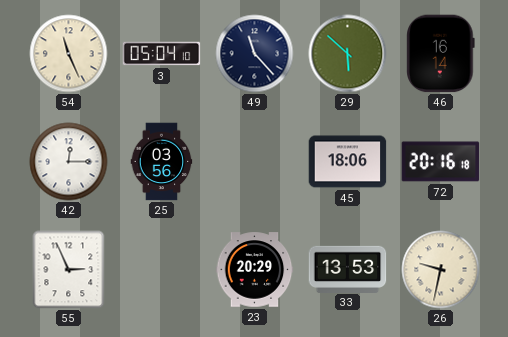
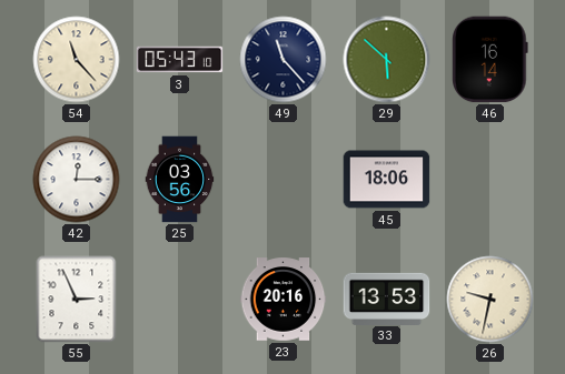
54: 11:26 -> 11:23
3: 05:04 -> 05:43
72: 20:16 -> none
23: 20:29 -> 20:16
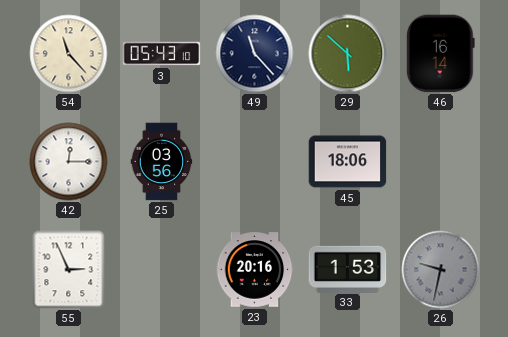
33: 13:53 -> 1:53
26 dial: cream -> grey
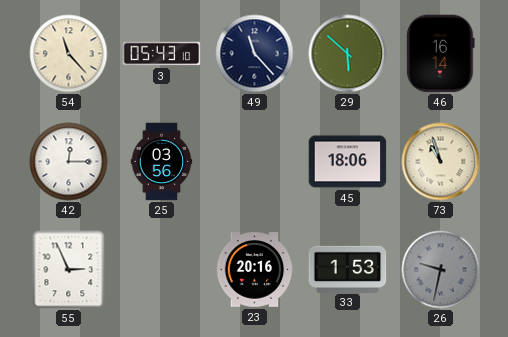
73: none -> 10:57
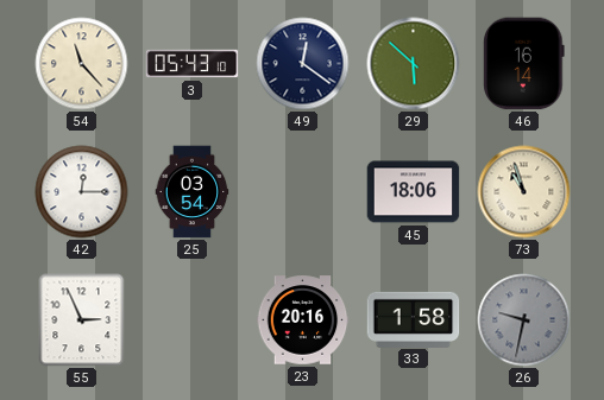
49: 11:23 -> 12:21
25: 03:56 -> 03:54
33: 1:53 -> 1:58
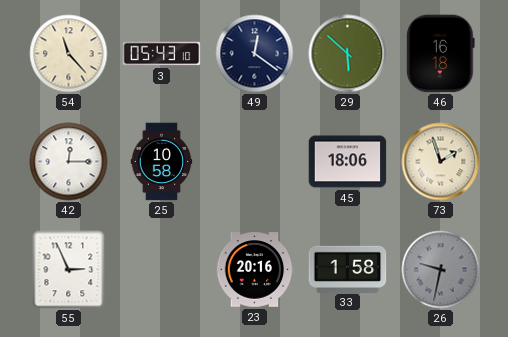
46: 16:14 -> 16:18
25: 03:54 -> 10:58
73: 10:57 -> 1:57
